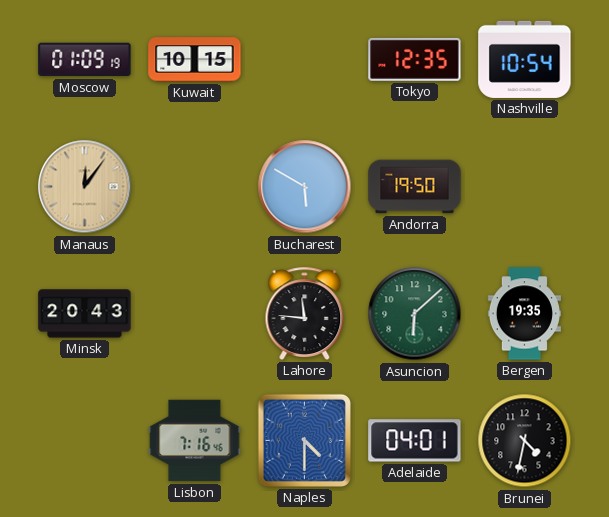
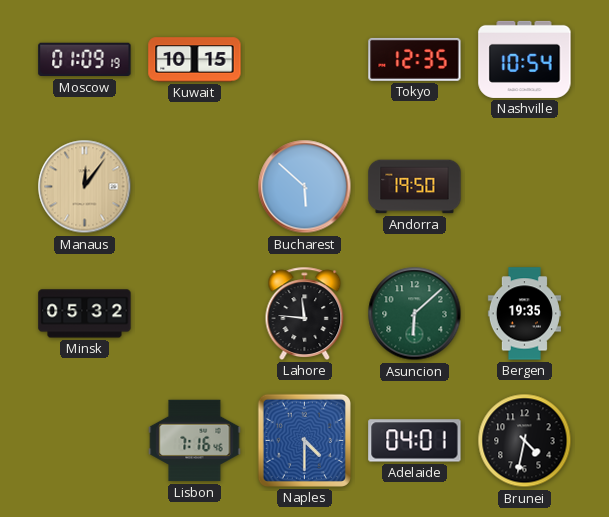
Bucharest: 5:50 -> 5:52
Minsk: 20:43 -> 05:32
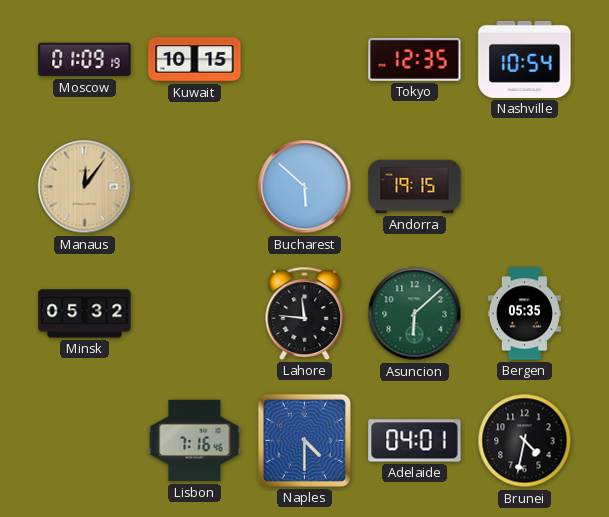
Andorra: 19:50 -> 19:15
Bergen: 19:35 -> 05:35
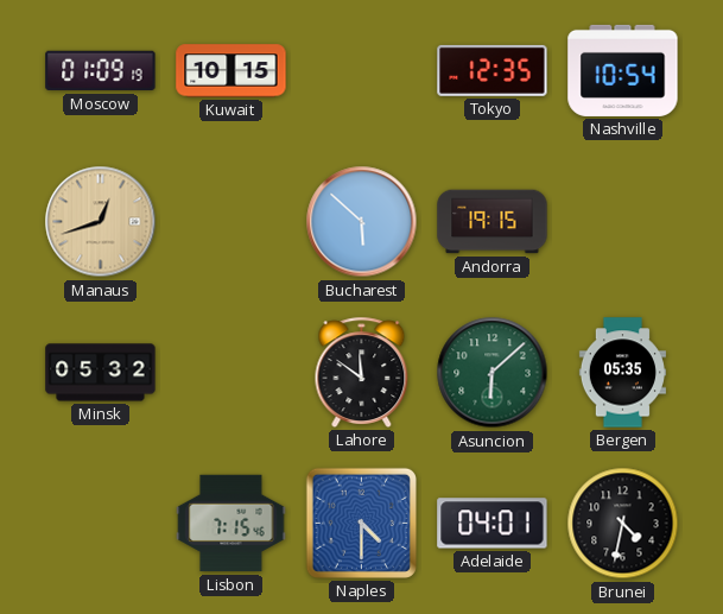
Manaus: 12:06 -> 12:42
Lahore: 11:46 -> 11:51
Lisbon: 7:16 -> 7:15
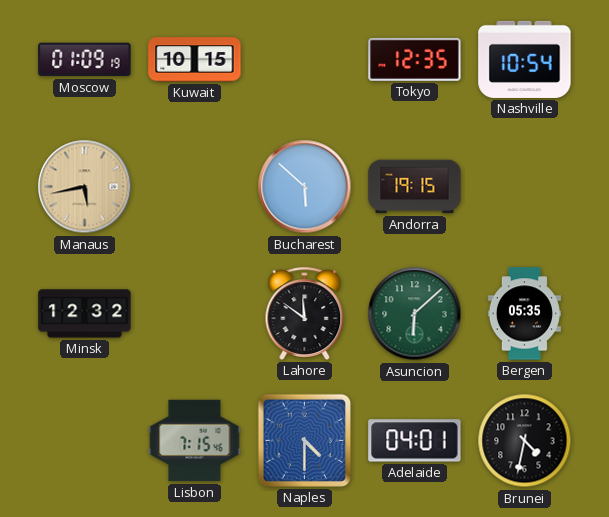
Manaus: 12:42 -> 5:43
Minsk: 05:32 -> 12:32
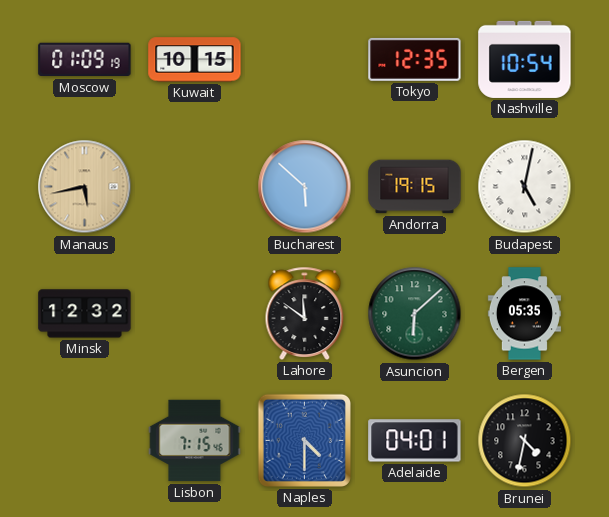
Budapest: none -> 5:02
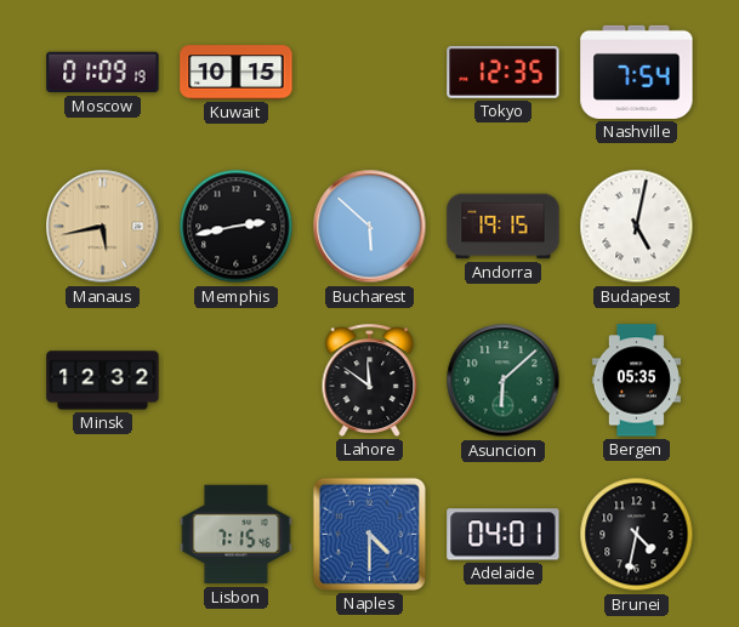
Nashville: 10:54 -> 7:54
Memphis: none -> 2:43
